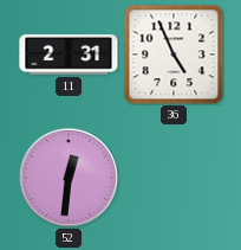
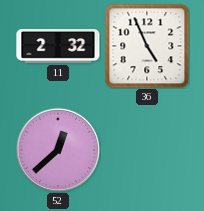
11: 2:31 -> 2:32
52: 12:31 -> 12:38
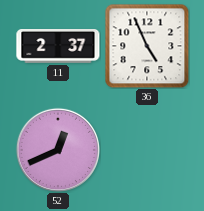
11: 2:32 -> 2:37
52: 12:38 -> 12:41
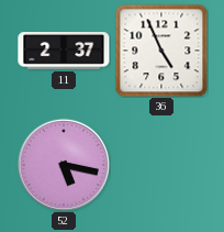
52: 12:41 -> 5:17
